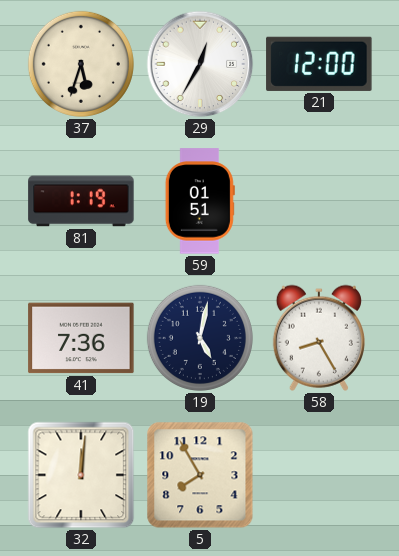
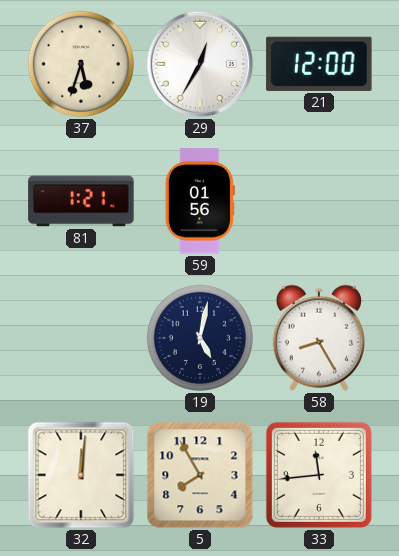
81: 1:19 -> 1:21
59: 01:51 -> 01:56
41: 7:36 -> none
33: none -> 11:44
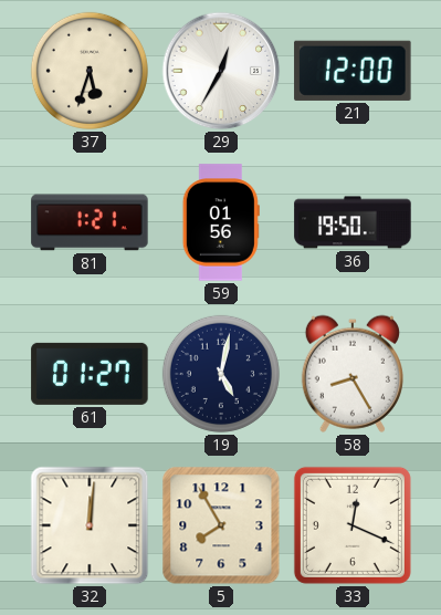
36: none -> 19:50
61: none -> 01:27
33: 11:44 -> 12:19
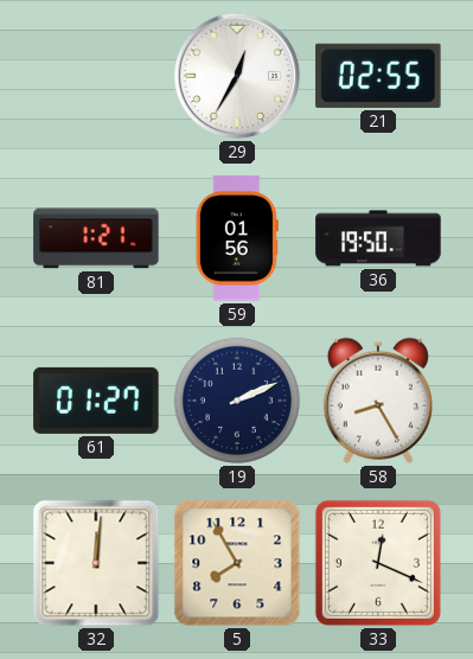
37: 5:33 -> none
21: 12:00 -> 02:55
19: 5:02 -> 2:11
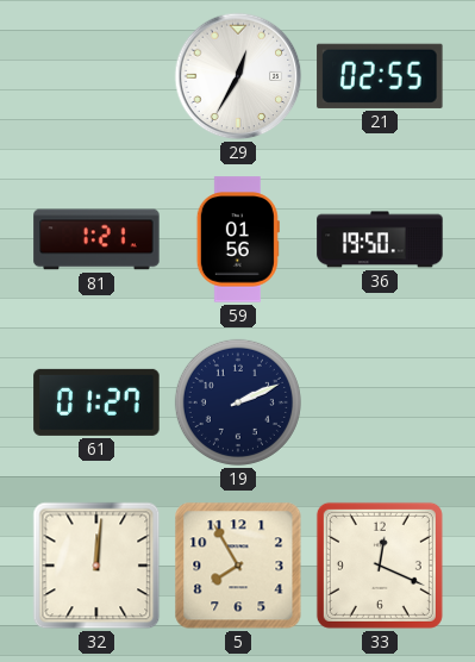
58: 8:25 -> none
